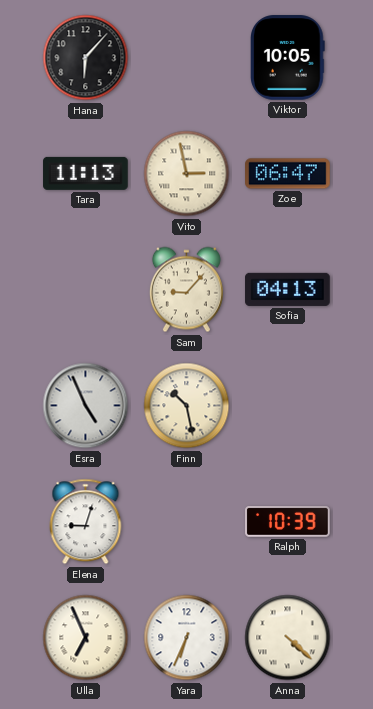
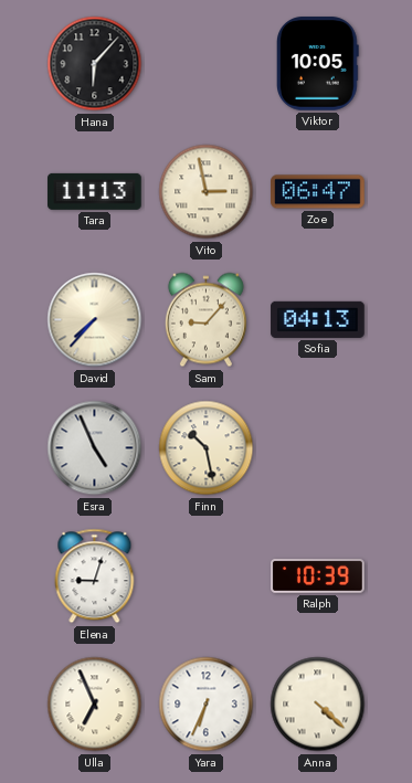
David: none -> 7:37
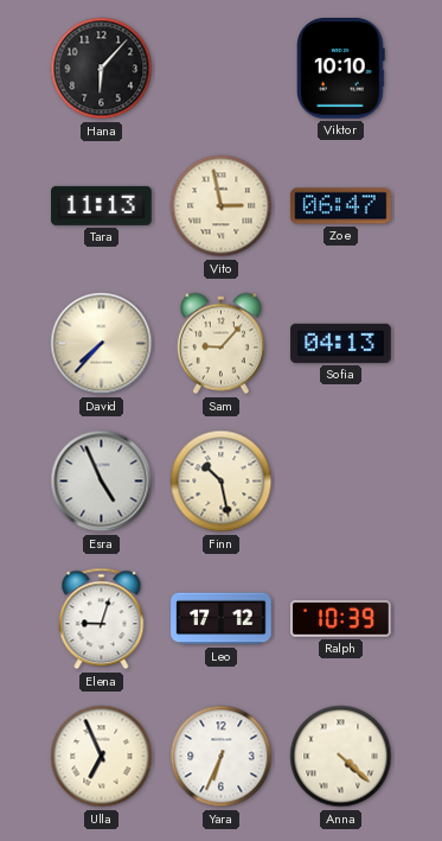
Viktor: 10:05 -> 10:10
Leo: none -> 17:12
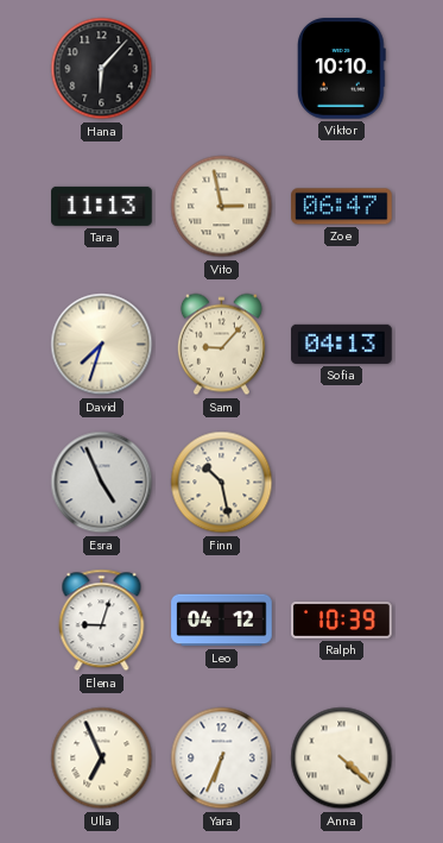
David: 7:37 -> 7:33
Leo: 17:12 -> 04:12
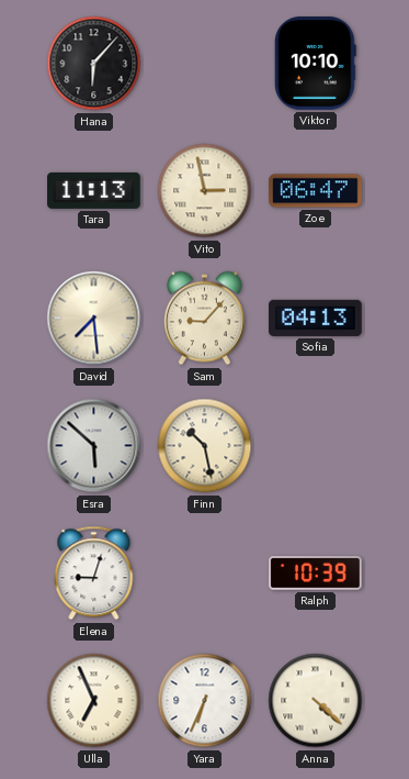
David: 7:33 -> 7:29
Esra: 4:56 -> 5:52
Leo: 04:12 -> none
